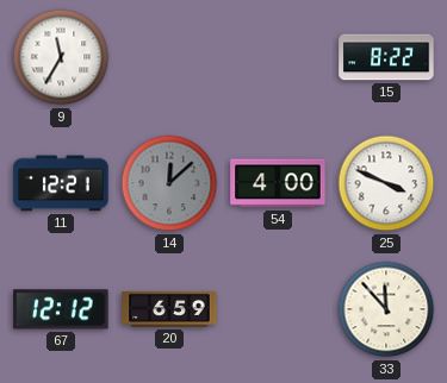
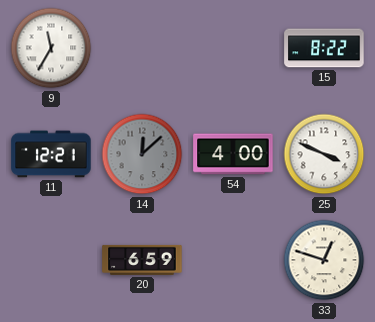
67: 12:12 -> none
33: 11:53 -> 12:48
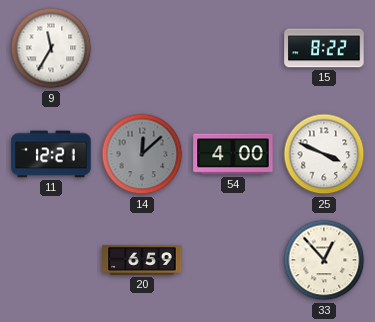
33: 12:48 -> 12:53
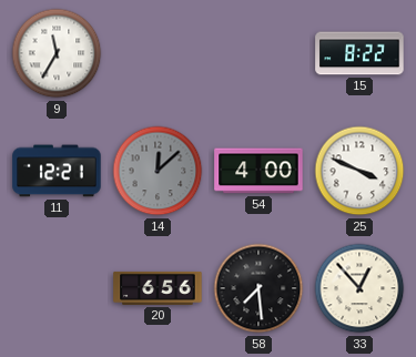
20: 6:59 -> 6:56
58: none -> 7:29
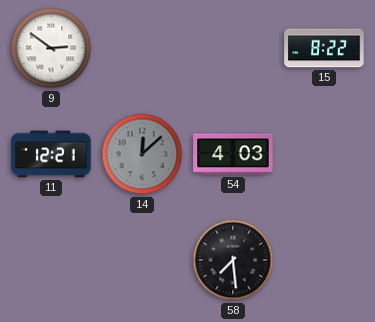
9: 11:35 -> 2:51
54: 4:00 -> 4:03
25: 3:49 -> none
20: 6:56 -> none
33: 12:53 -> none
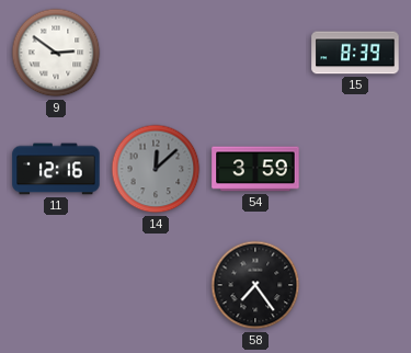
15: 8:22 -> 8:39
11: 12:21 -> 12:16
54: 4:03 -> 3:59
58: 7:29 -> 7:24
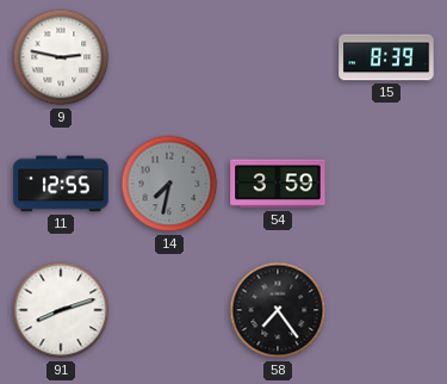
9: 2:51 -> 2:47
11: 12:16 -> 12:55
14: 12:08 -> 7:32
91: none -> 8:12
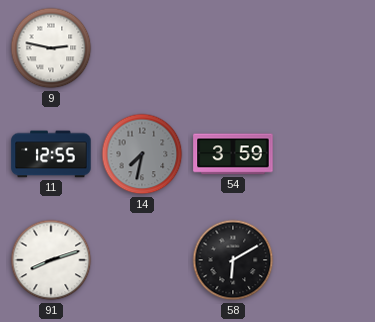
15: 8:39 -> none
58: 7:24 -> 6:10
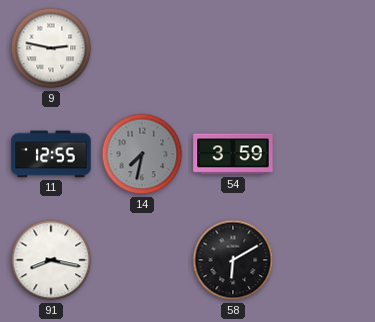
91: 8:12 -> 8:17
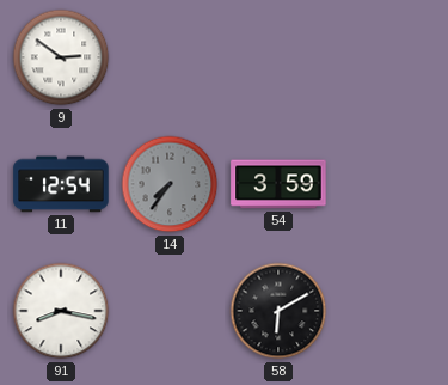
9: 2:47 -> 2:51
11: 12:55 -> 12:54
14: 7:32 -> 7:36
